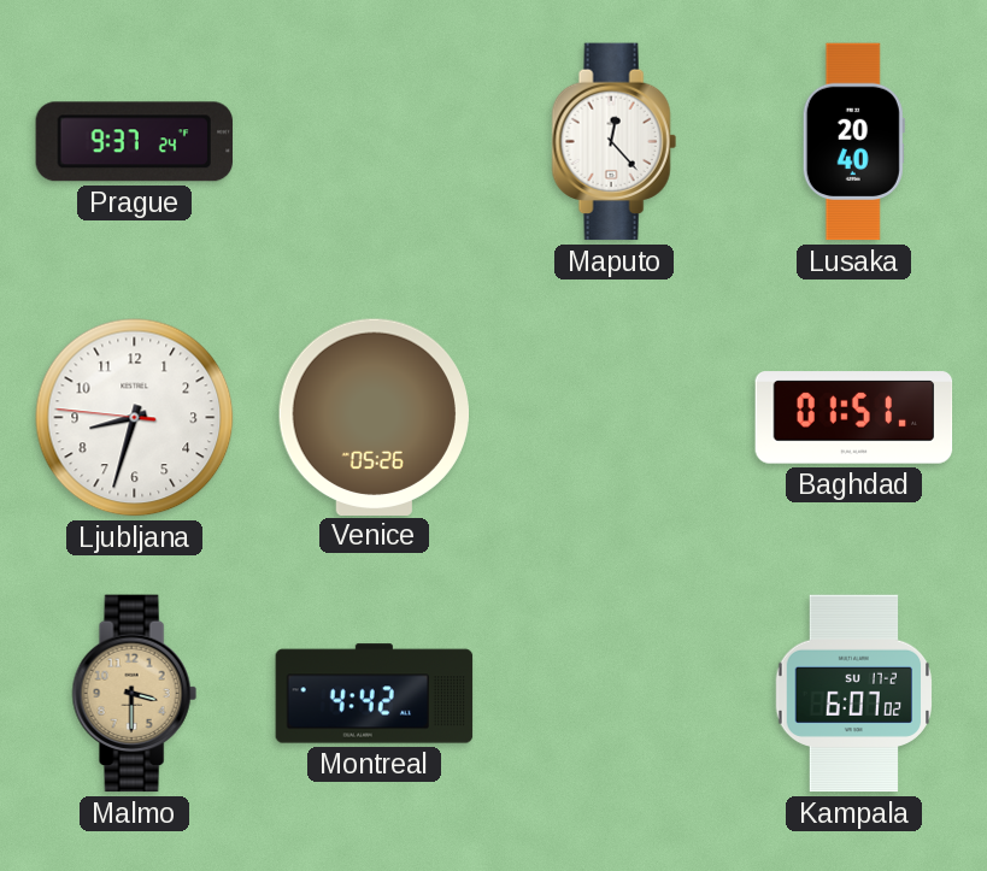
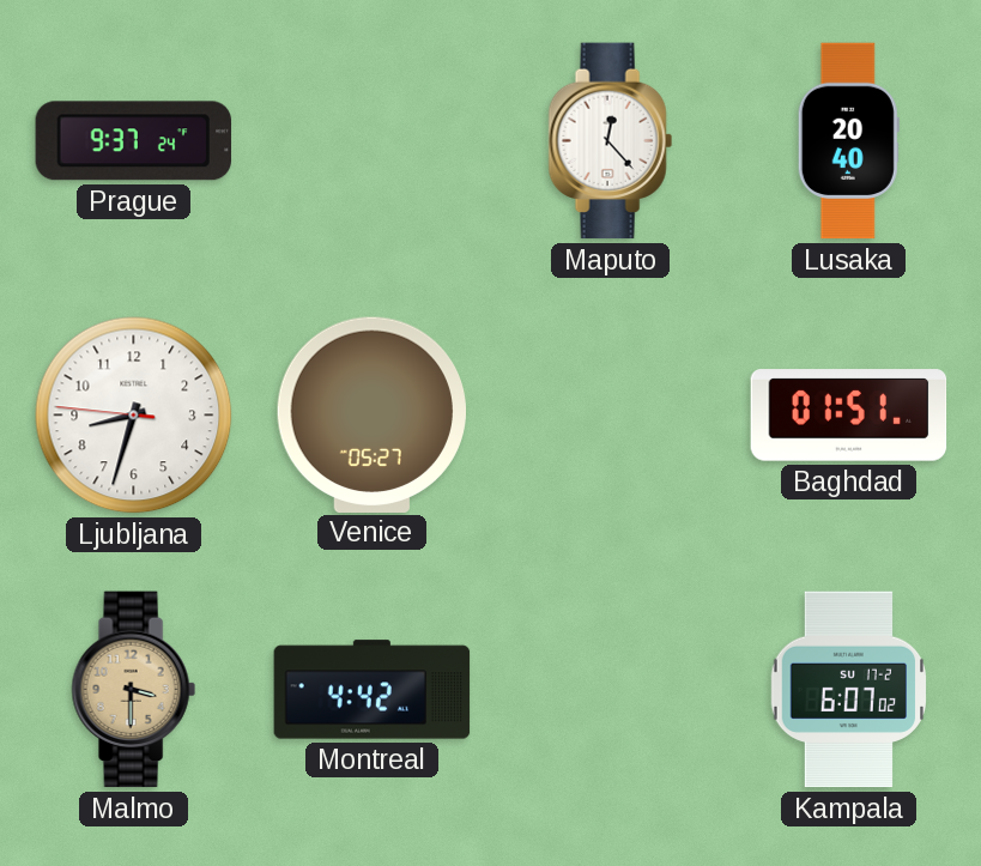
Venice: 05:26 -> 05:27
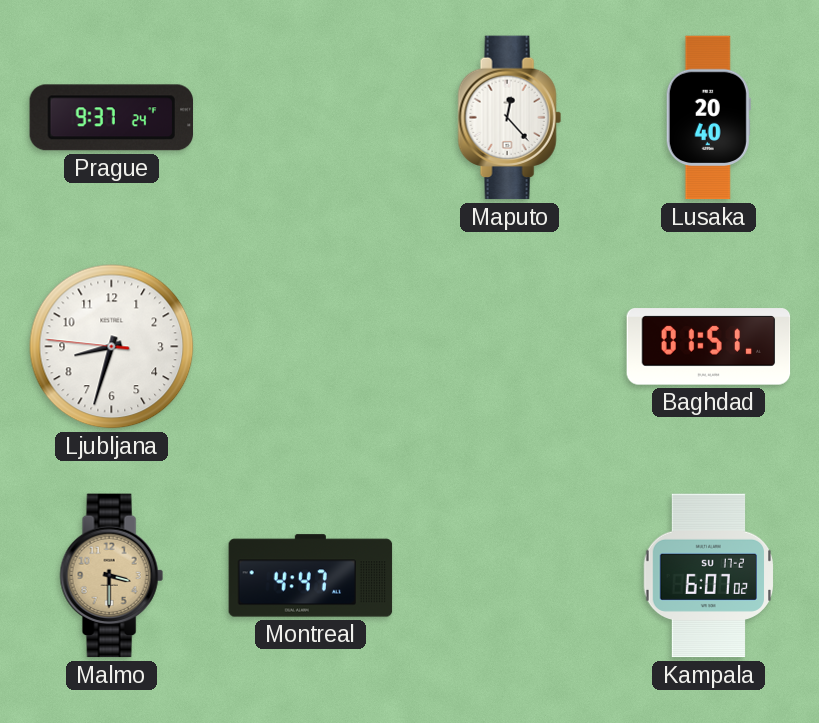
Venice: 05:27 -> none
Montreal: 4:42 -> 4:47
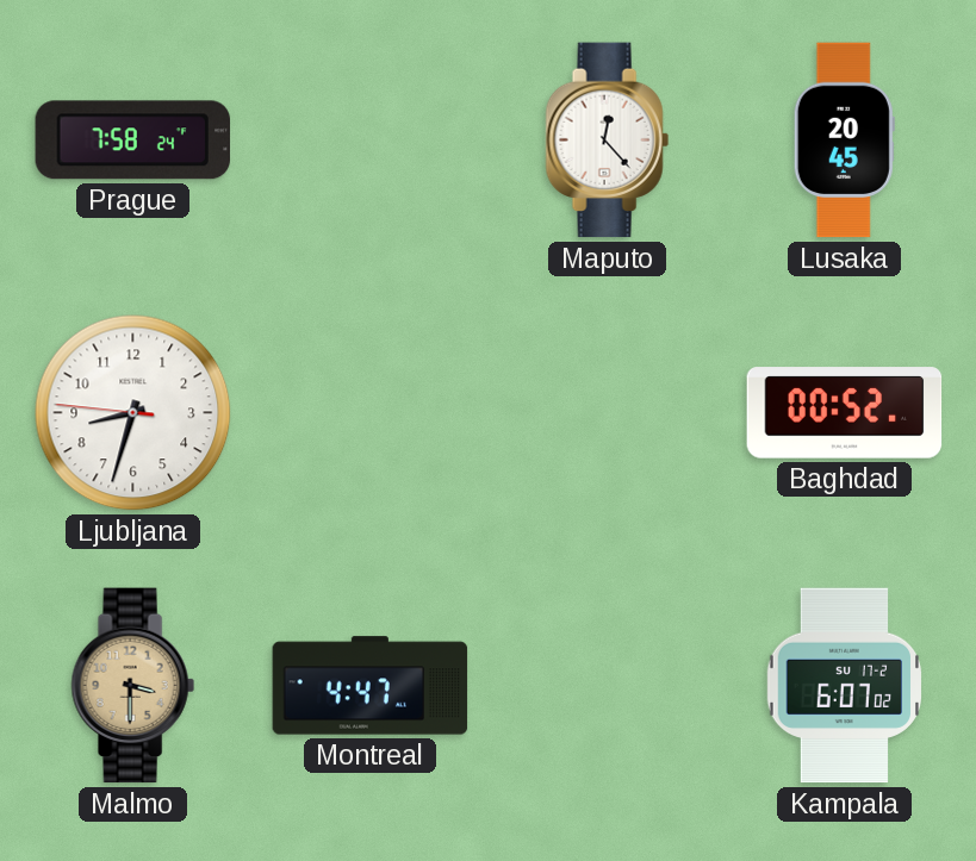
Prague: 9:37 -> 7:58
Lusaka: 20:40 -> 20:45
Baghdad: 01:51 -> 00:52
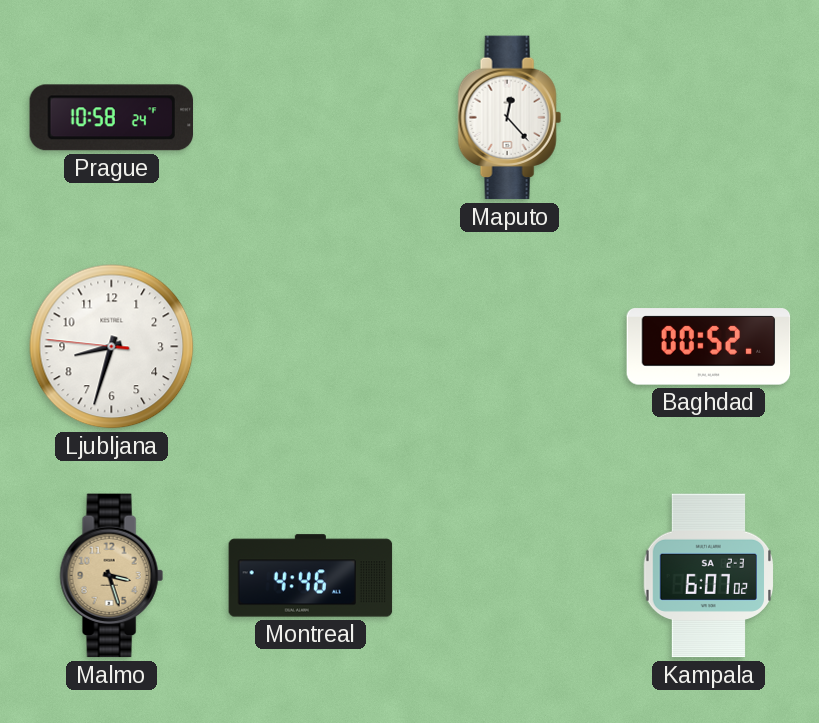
Prague: 7:58 -> 10:58
Lusaka: 20:45 -> none
Malmo: 3:30 -> 3:27
Montreal: 4:47 -> 4:46
Kampala date: SU 17-2 -> SA 2-3
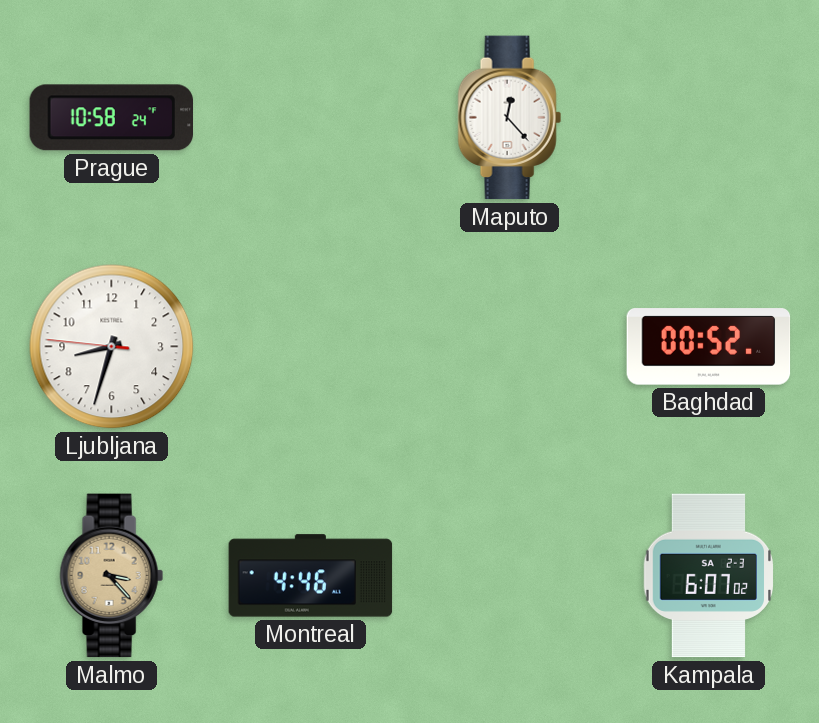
Malmo: 3:27 -> 3:23
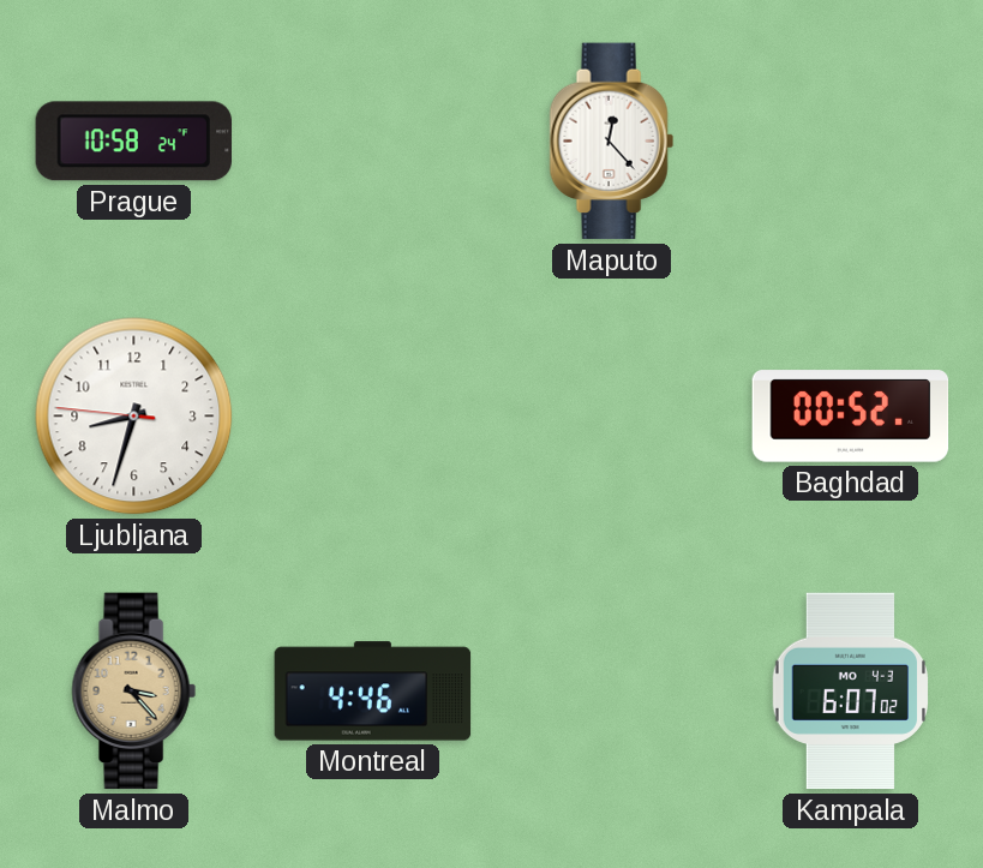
Kampala date: SA 2-3 -> MO 4-3
